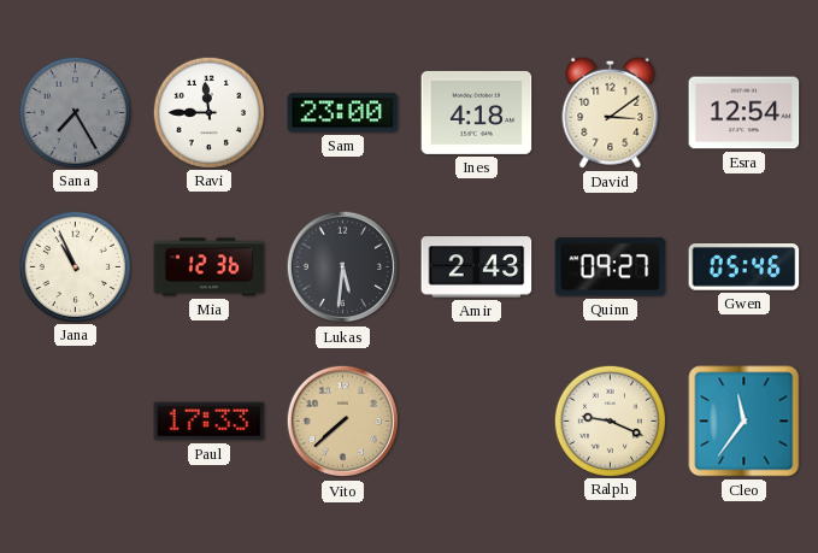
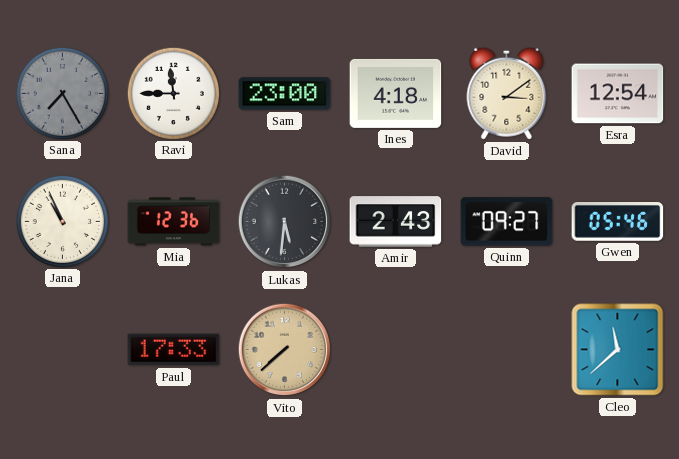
Ralph: 9:19 -> none
Cleo: 11:36 -> 11:38
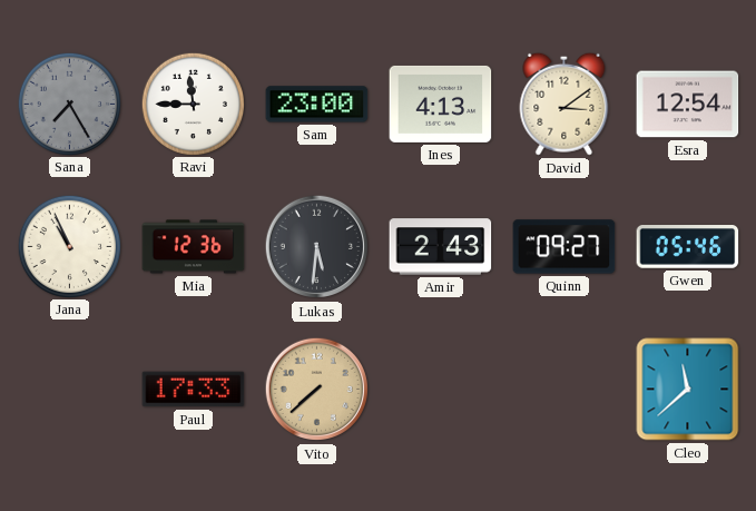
Ines: 4:18 -> 4:13
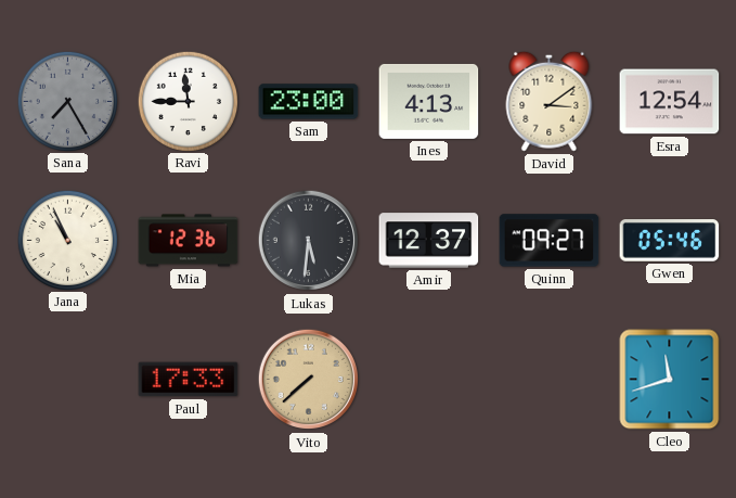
Amir: 2:43 -> 12:37
Cleo: 11:38 -> 11:42
